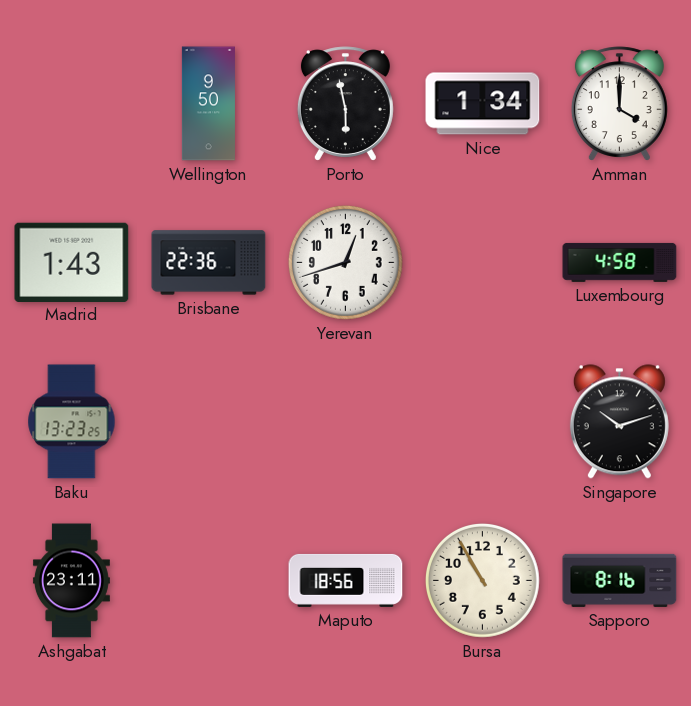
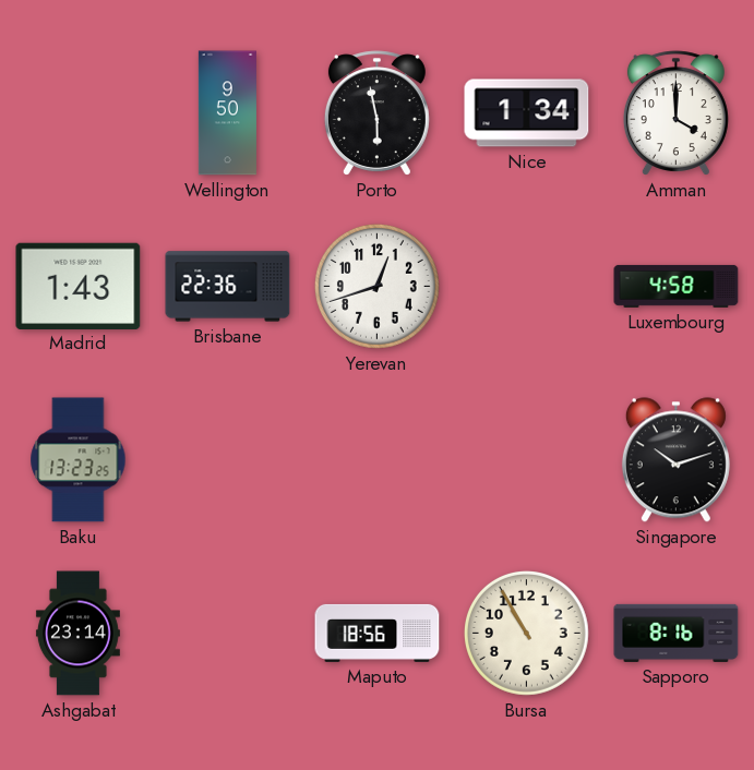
Ashgabat: 23:11 -> 23:14
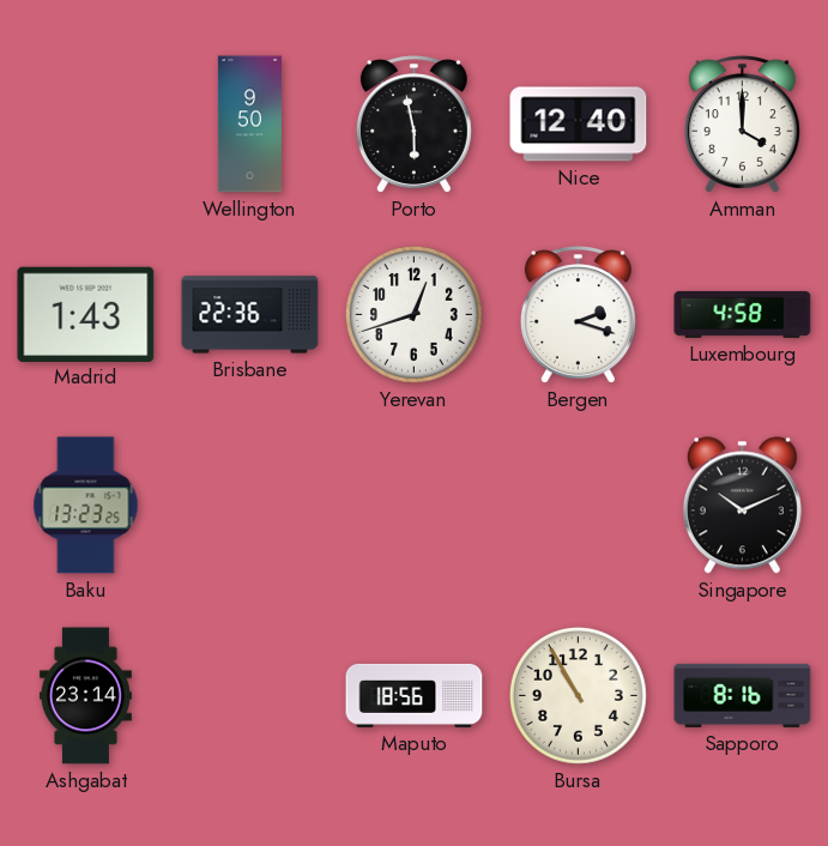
Nice: 1:34 -> 12:40
Bergen: none -> 2:18
Singapore: 10:12 -> 10:11
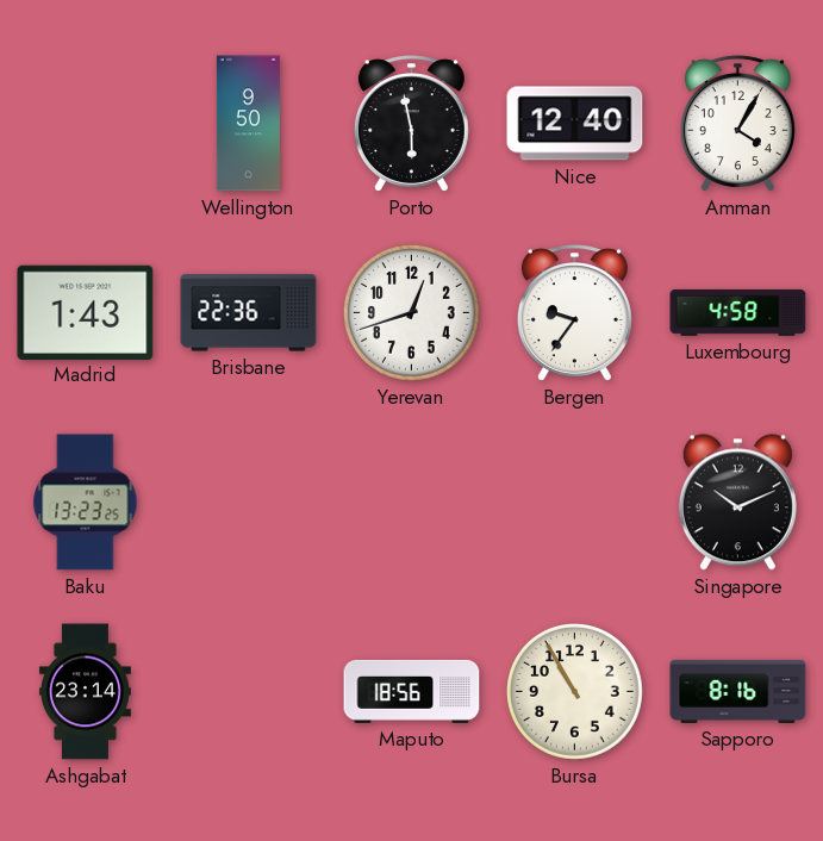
Amman: 4:00 -> 4:05
Bergen: 2:18 -> 9:36
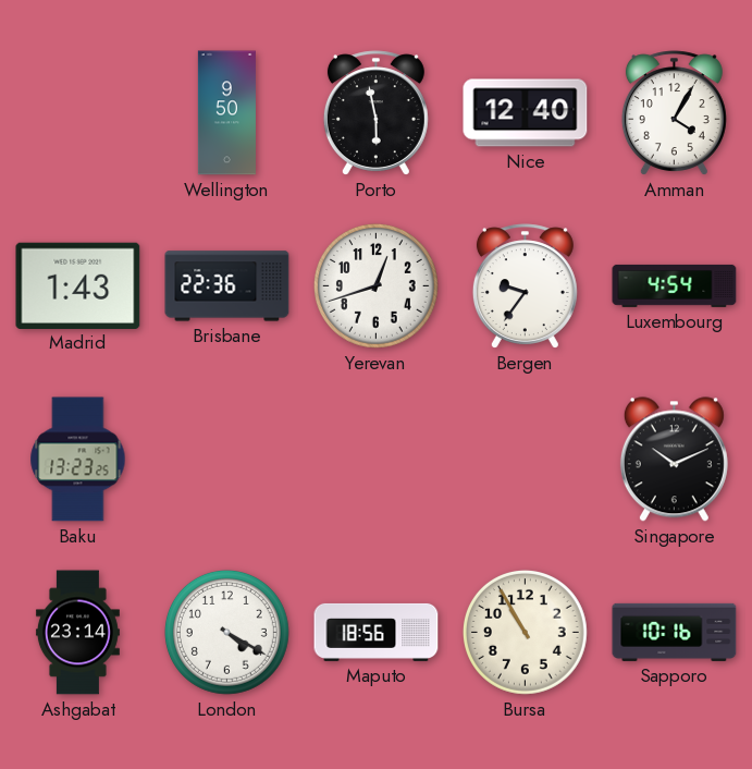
Luxembourg: 4:58 -> 4:54
London: none -> 4:20
Sapporo: 8:16 -> 10:16
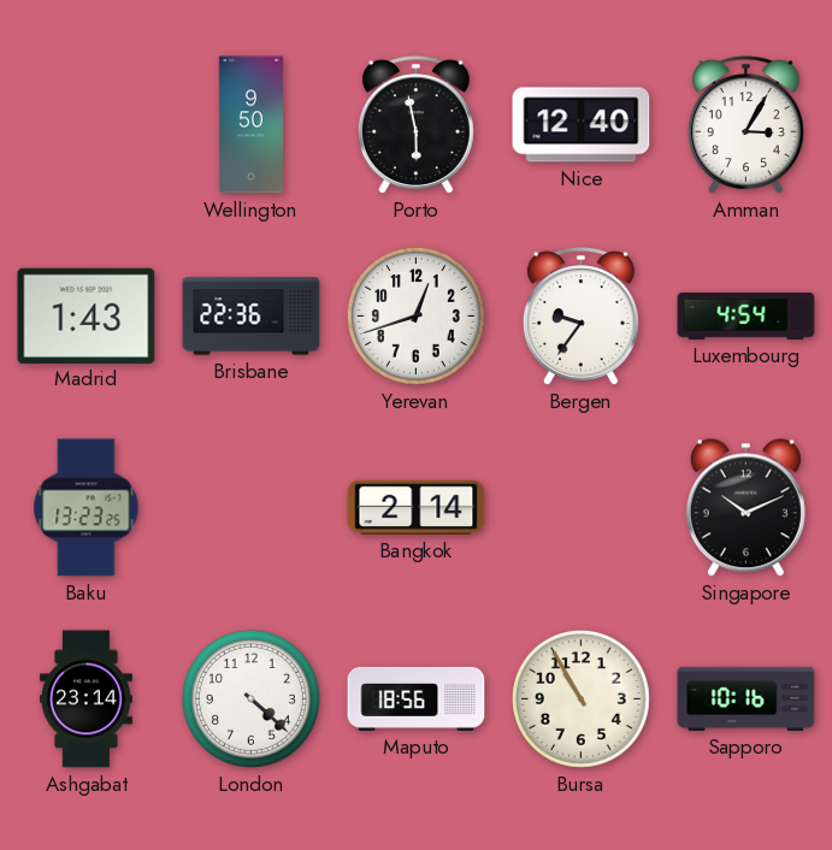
Amman: 4:05 -> 3:05
Bangkok: none -> 2:14
London: 4:20 -> 4:22
